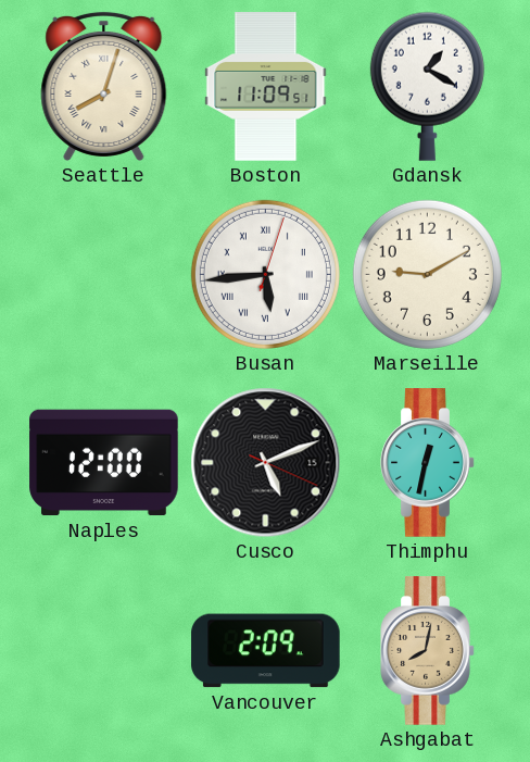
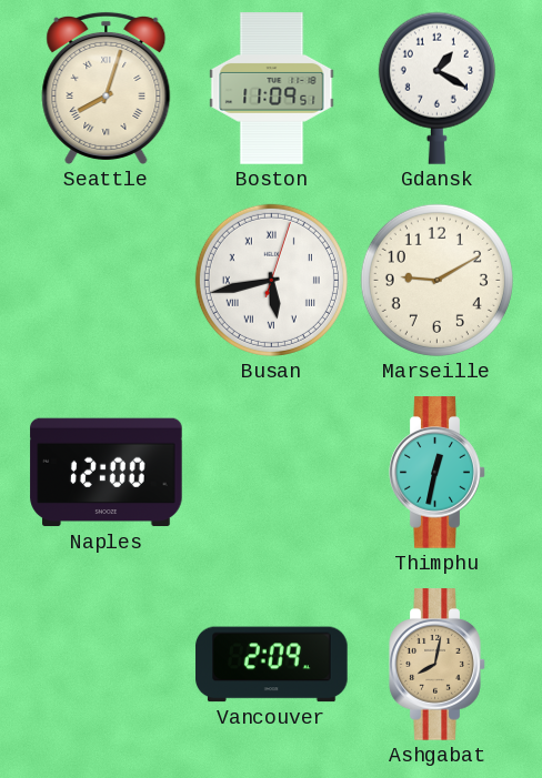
Busan: 5:44 -> 5:43
Cusco: 5:11 -> none
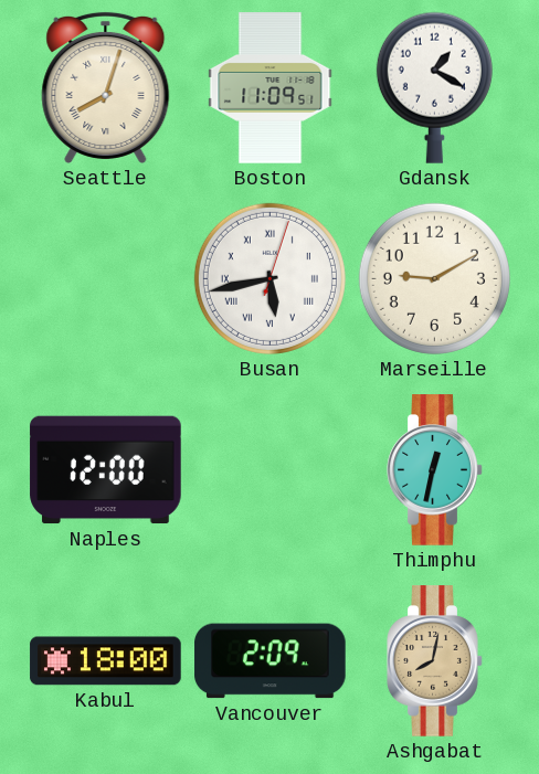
Kabul: none -> 18:00
